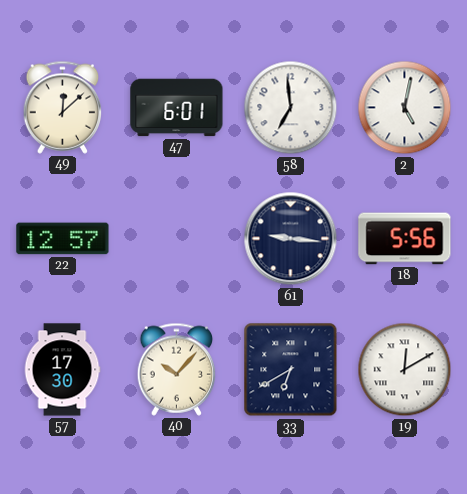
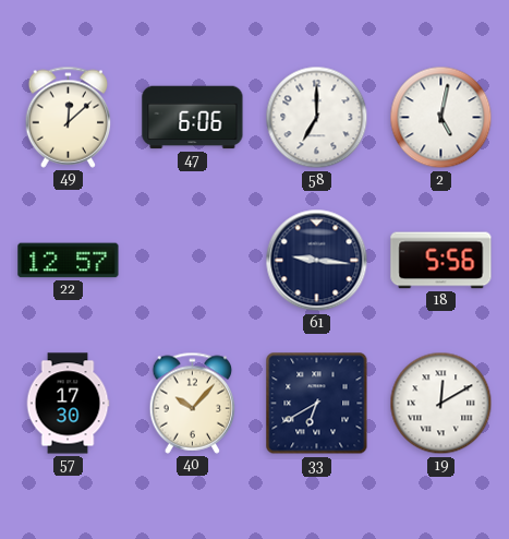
47: 6:01 -> 6:06
58: 6:59 -> 7:00
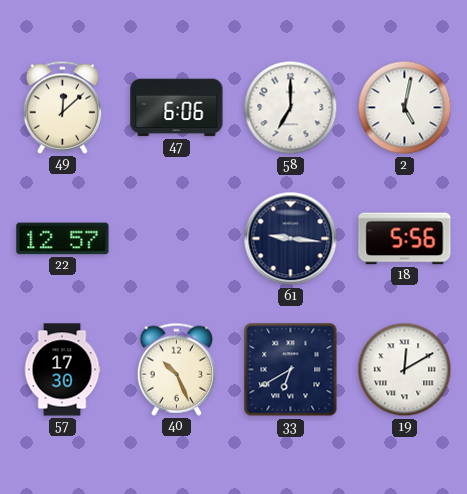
40: 10:07 -> 10:26
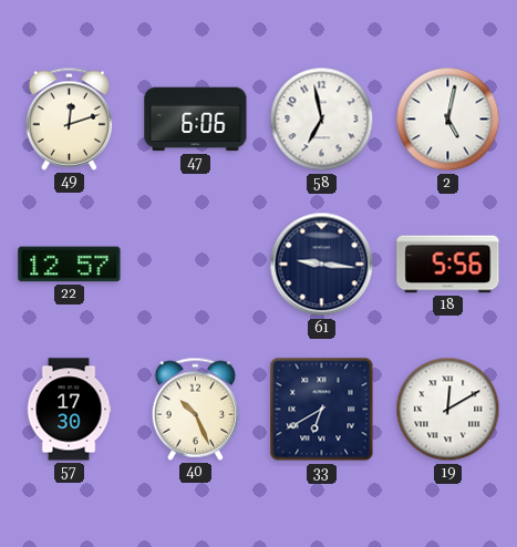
49: 12:08 -> 12:12
58: 7:00 -> 6:58
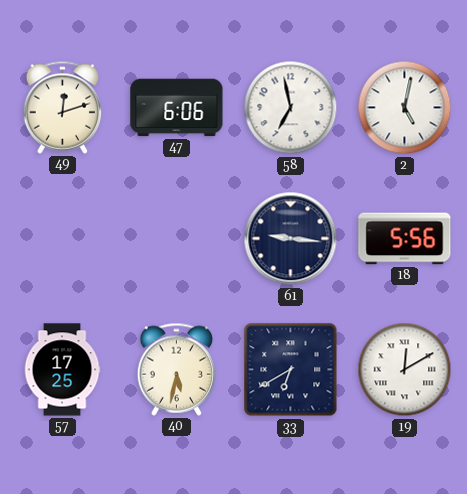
22: 12:57 -> none
57: 17:30 -> 17:25
40: 10:26 -> 5:32
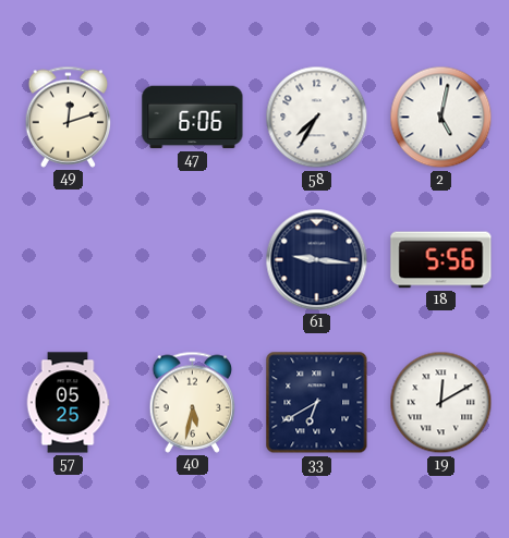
58: 6:58 -> 7:35
57: 17:25 -> 05:25
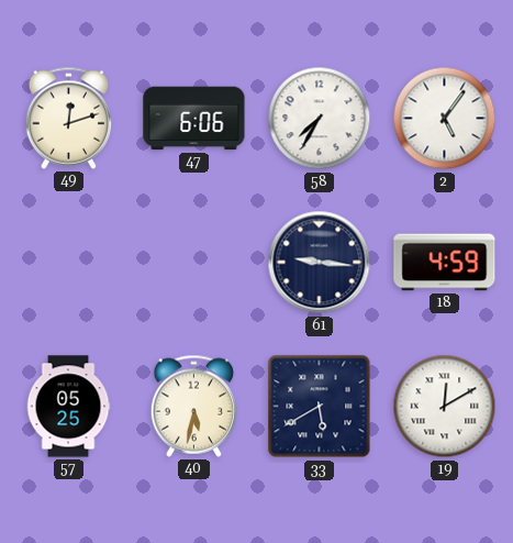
2: 5:02 -> 5:06
18: 5:56 -> 4:59
33: 6:40 -> 5:40
